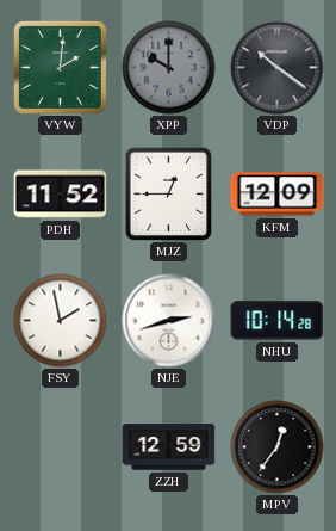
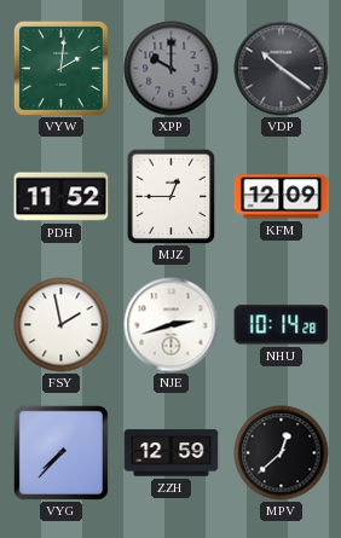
VYG: none -> 7:37
MPV: 12:36 -> 12:38
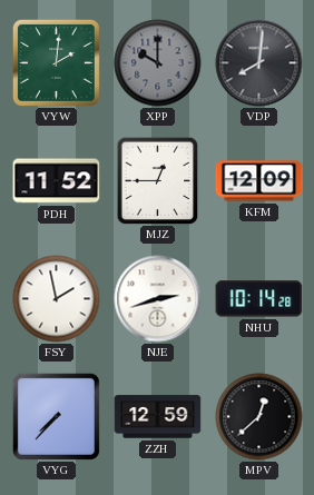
VDP: 10:21 -> 8:01
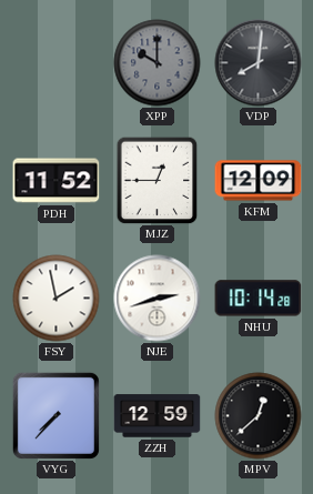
VYW: 2:01 -> none
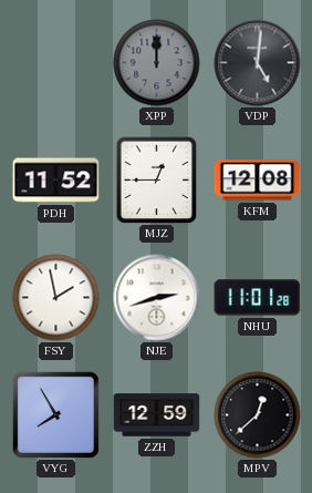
XPP: 10:00 -> 12:00
VDP: 8:01 -> 5:01
KFM: 12:09 -> 12:08
NHU: 10:14 -> 11:01
VYG: 7:37 -> 7:55
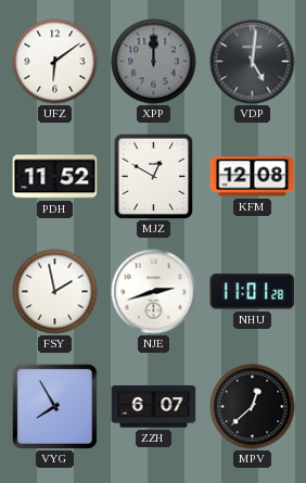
UFZ: none -> 6:09
MJZ: 12:45 -> 12:50
ZZH: 12:59 -> 6:07
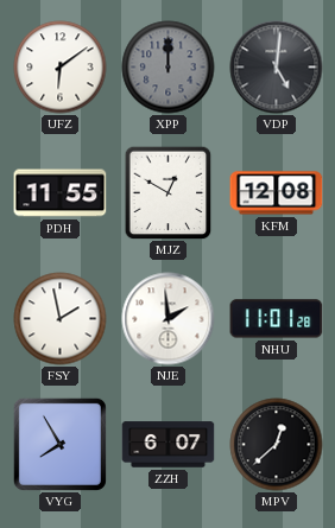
PDH: 11:52 -> 11:55
NJE: 2:42 -> 1:59
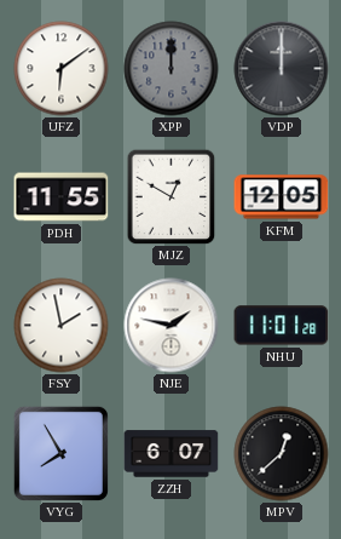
VDP: 5:01 -> 12:00
KFM: 12:08 -> 12:05
NJE: 1:59 -> 1:47
